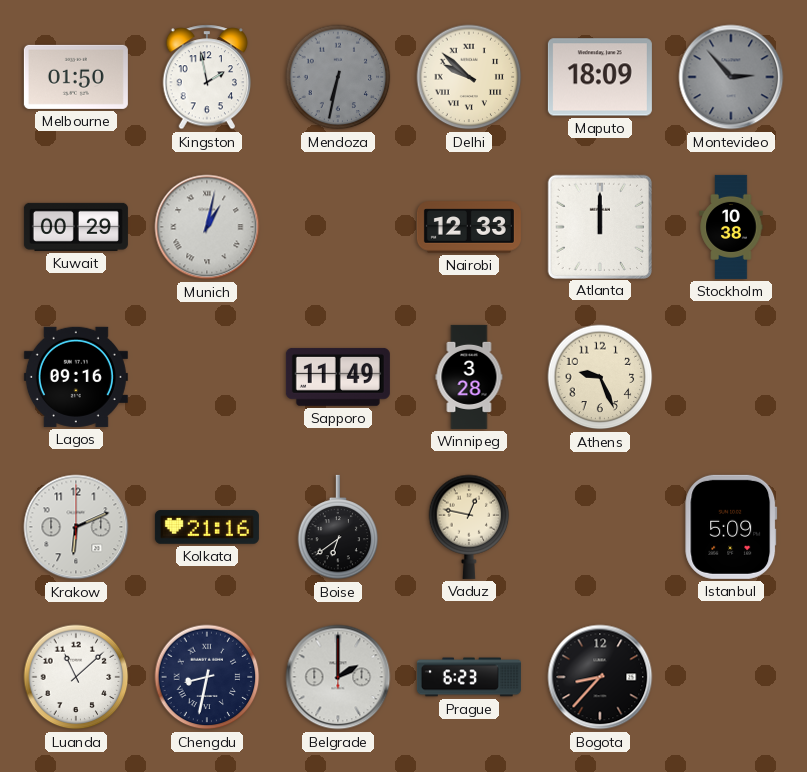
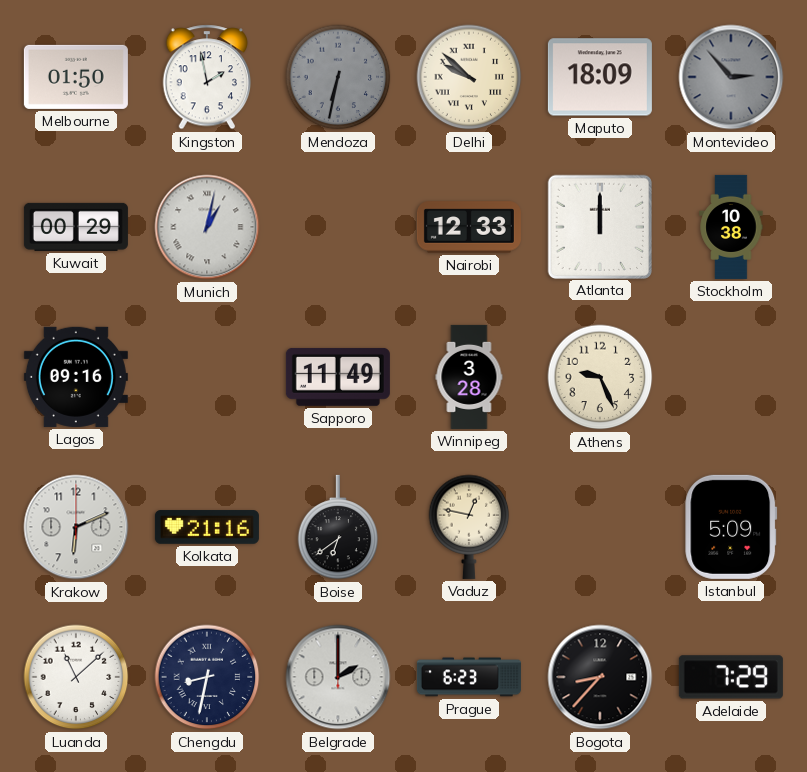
Adelaide: none -> 7:29
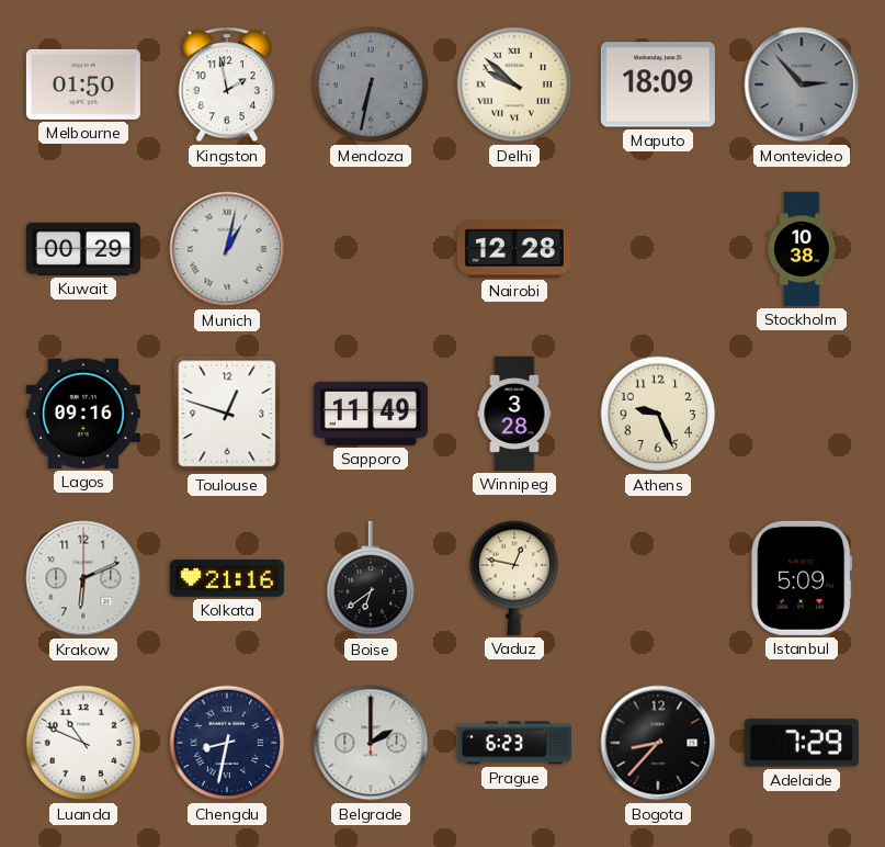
Nairobi: 12:33 -> 12:28
Atlanta: 12:00 -> none
Toulouse: none -> 12:48
Luanda: 11:08 -> 10:49
